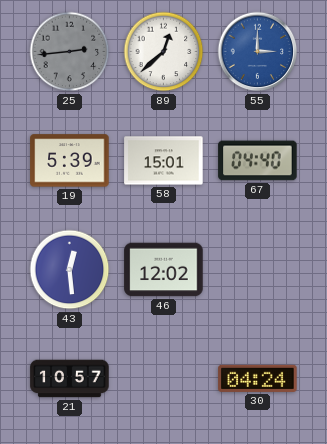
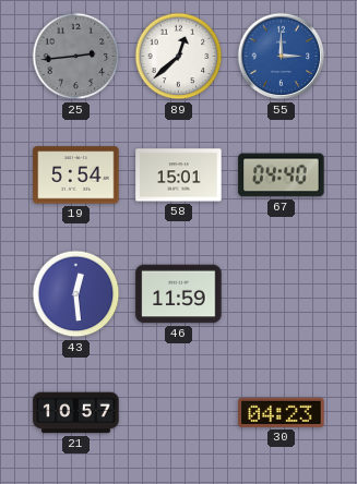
19: 5:39 -> 5:54
46: 12:02 -> 11:59
30: 04:24 -> 04:23
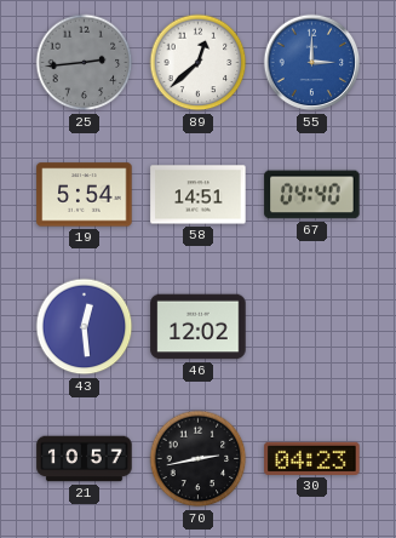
58: 15:01 -> 14:51
46: 11:59 -> 12:02
70: none -> 2:43
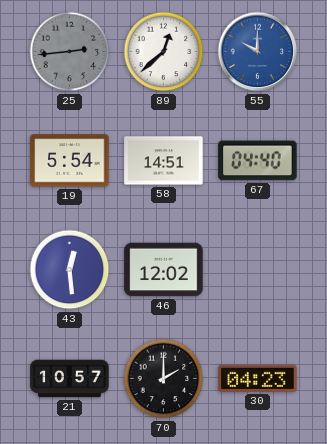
55: 3:00 -> 10:00
70: 2:43 -> 2:00
